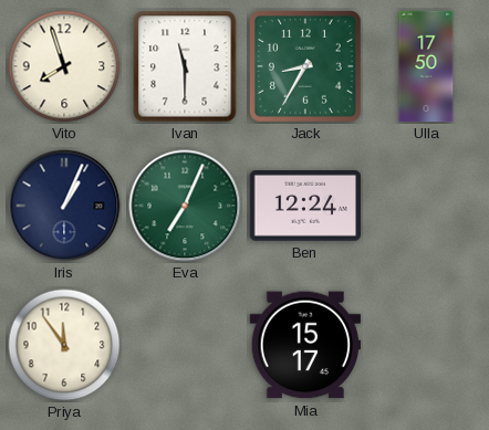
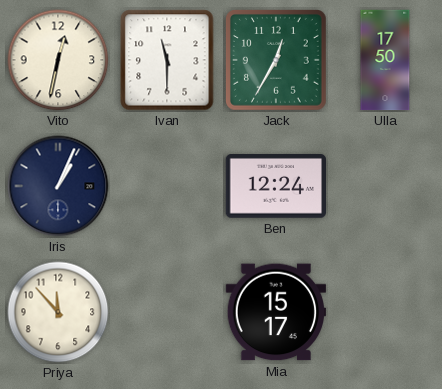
Vito: 7:57 -> 12:32
Jack: 8:35 -> 12:35
Eva: 7:04 -> none
Priya: 11:54 -> 11:53
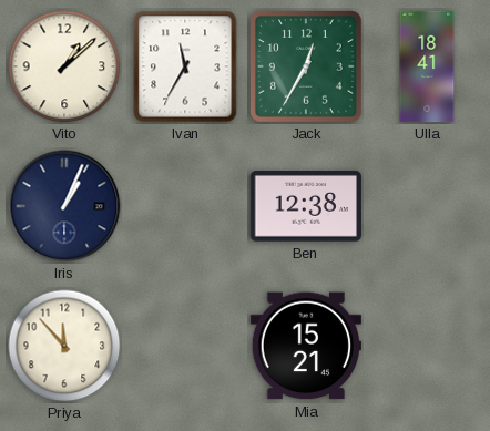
Vito: 12:32 -> 1:08
Ivan: 11:30 -> 11:35
Ulla: 17:50 -> 18:41
Ben: 12:24 -> 12:38
Mia: 15:17 -> 15:21
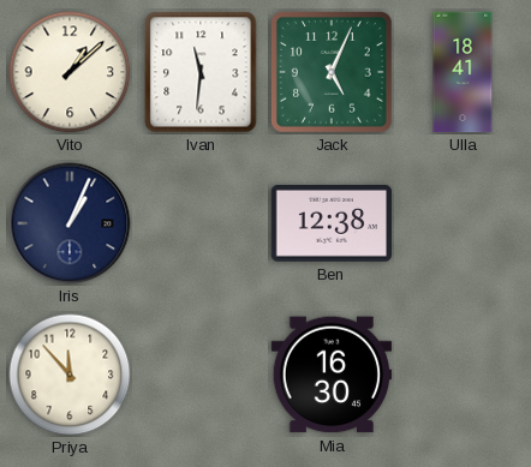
Ivan: 11:35 -> 11:31
Jack: 12:35 -> 5:04
Mia: 15:21 -> 16:30
